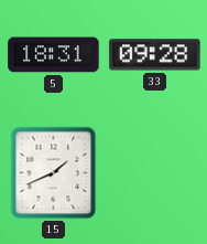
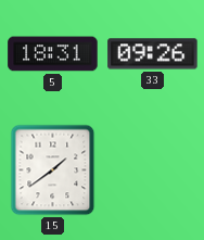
33: 09:28 -> 09:26
15: 1:41 -> 1:39
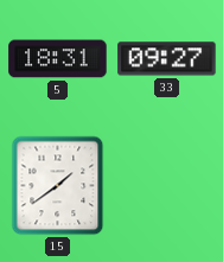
33: 09:26 -> 09:27
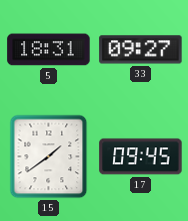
17: none -> 09:45
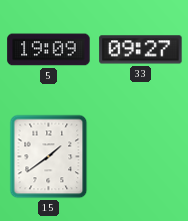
5: 18:31 -> 19:09
17: 09:45 -> none
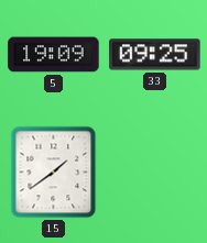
33: 09:27 -> 09:25
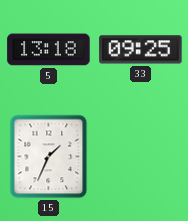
5: 19:09 -> 13:18
15: 1:39 -> 1:34
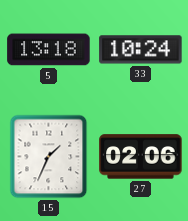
33: 09:25 -> 10:24
27: none -> 02:06
